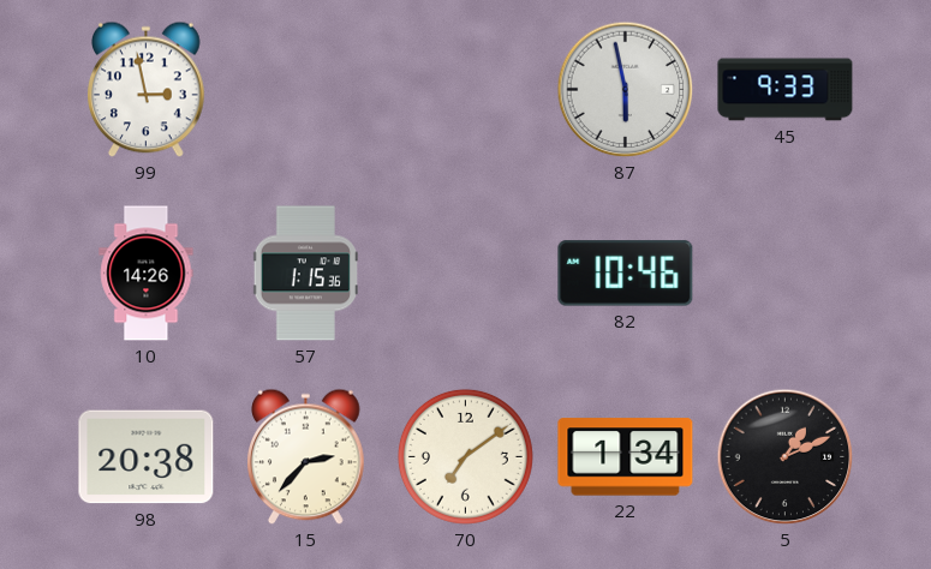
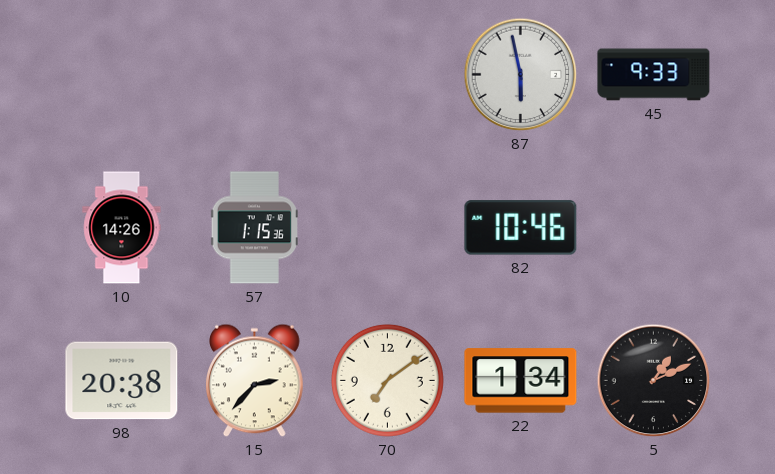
99: 2:58 -> none
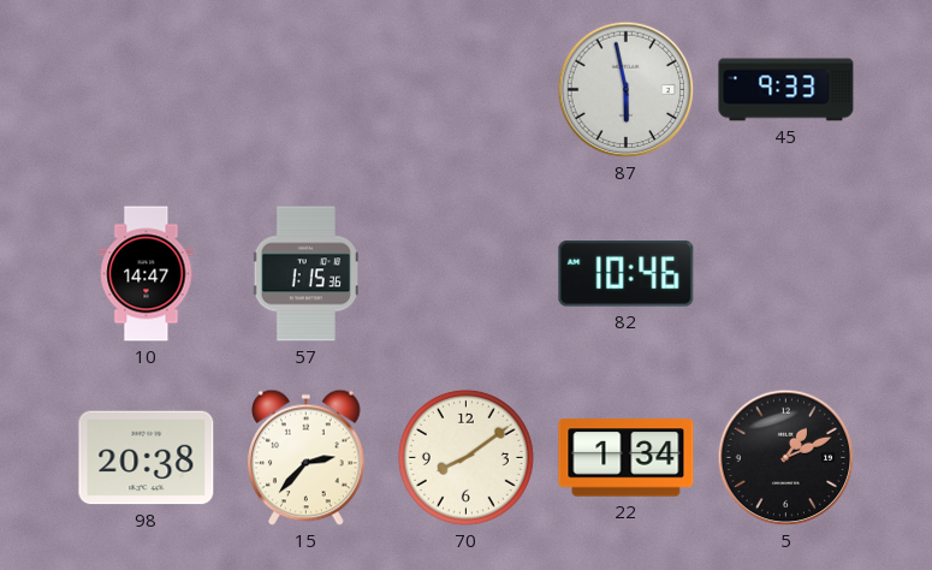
10: 14:26 -> 14:47
70: 7:09 -> 8:09
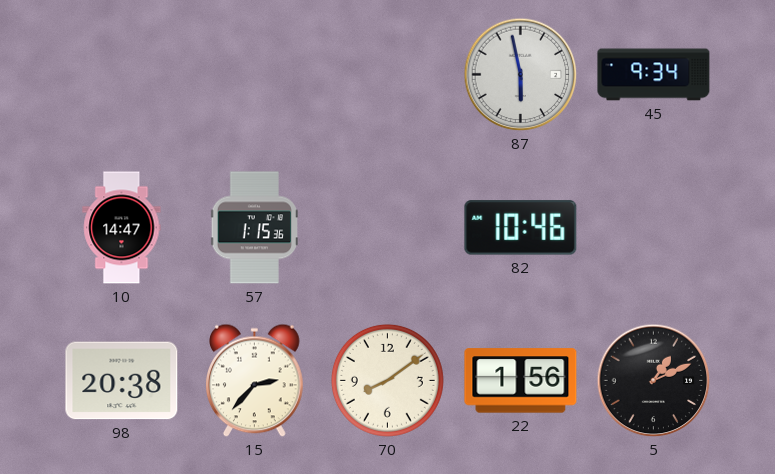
45: 9:33 -> 9:34
22: 1:34 -> 1:56
